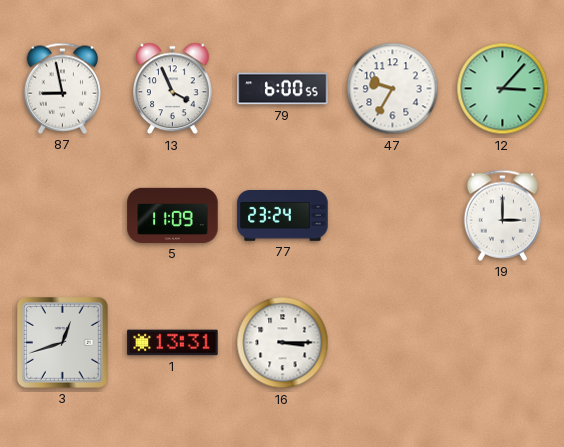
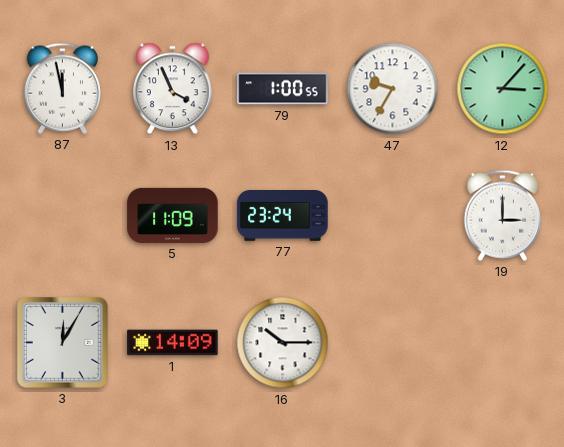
87: 8:58 -> 11:58
79: 6:00 -> 1:00
3: 12:42 -> 12:05
1: 13:31 -> 14:09
16: 3:15 -> 10:15
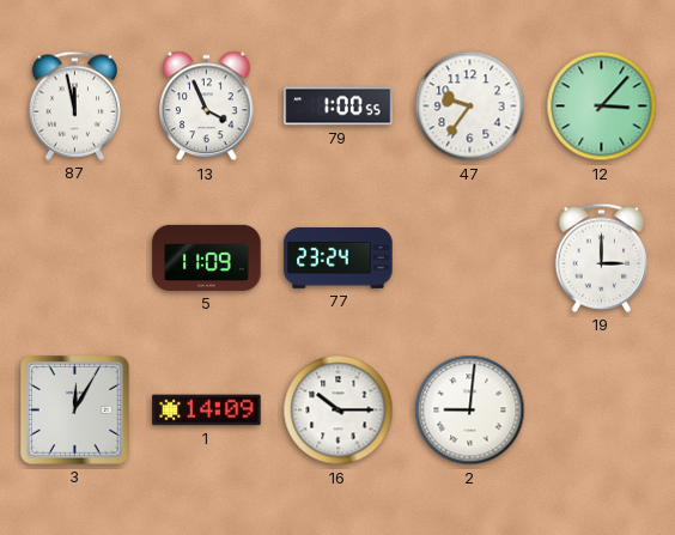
47: 9:35 -> 9:36
2: none -> 9:01
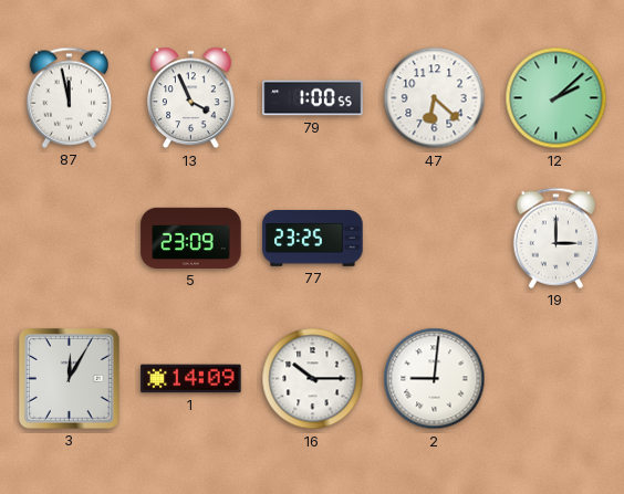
47: 9:36 -> 6:22
12: 3:07 -> 2:08
5: 11:09 -> 23:09
77: 23:24 -> 23:25
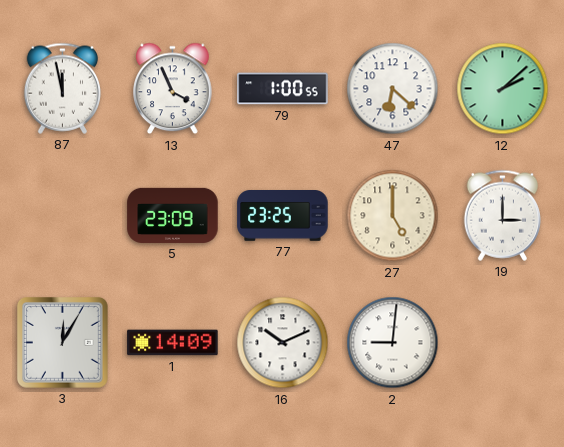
27: none -> 5:00
16: 10:15 -> 10:11
